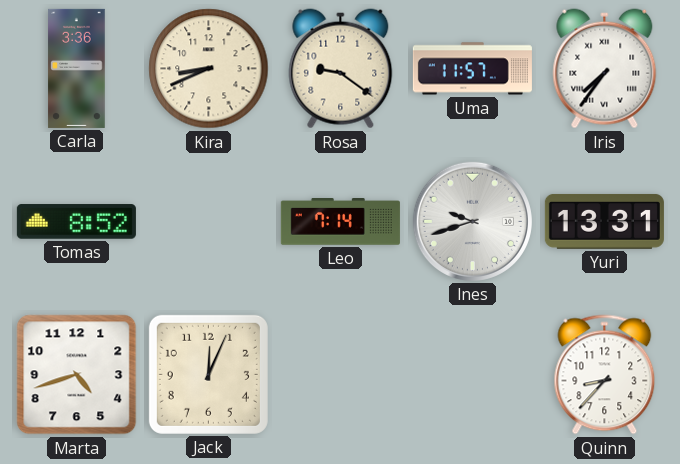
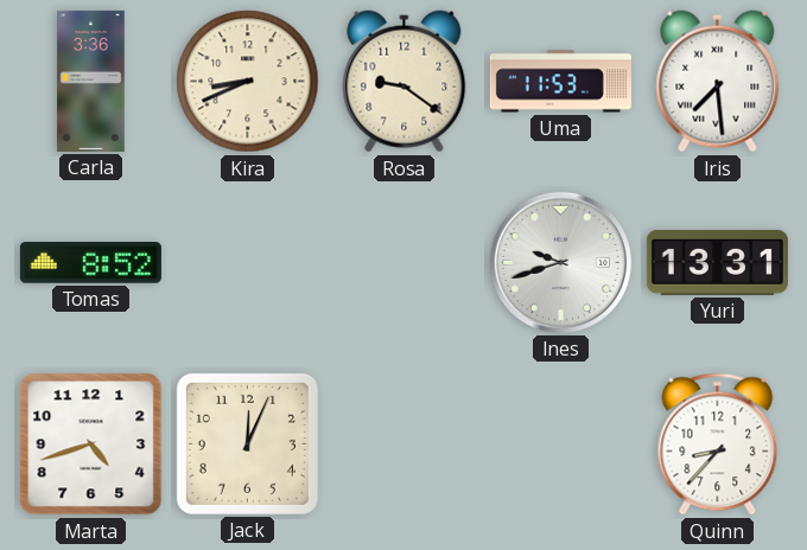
Uma: 11:57 -> 11:53
Iris: 7:36 -> 7:29
Leo: 7:14 -> none
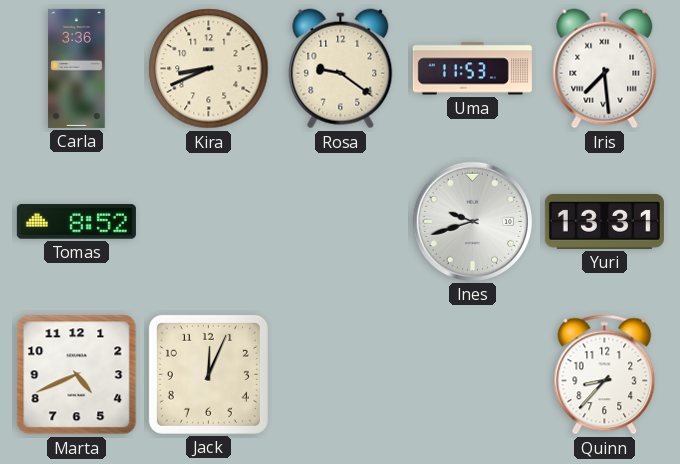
Marta: 4:42 -> 4:41
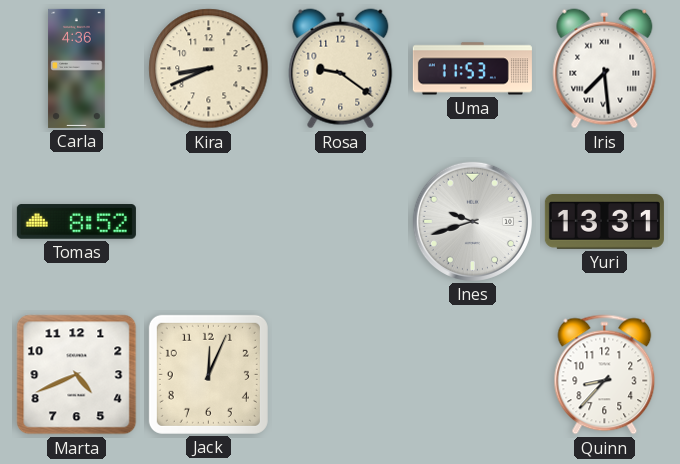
Carla: 3:36 -> 4:36
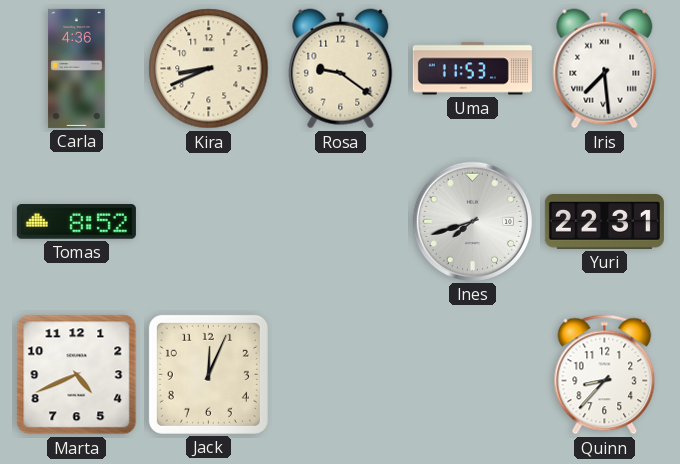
Ines: 9:42 -> 7:42
Yuri: 13:31 -> 22:31
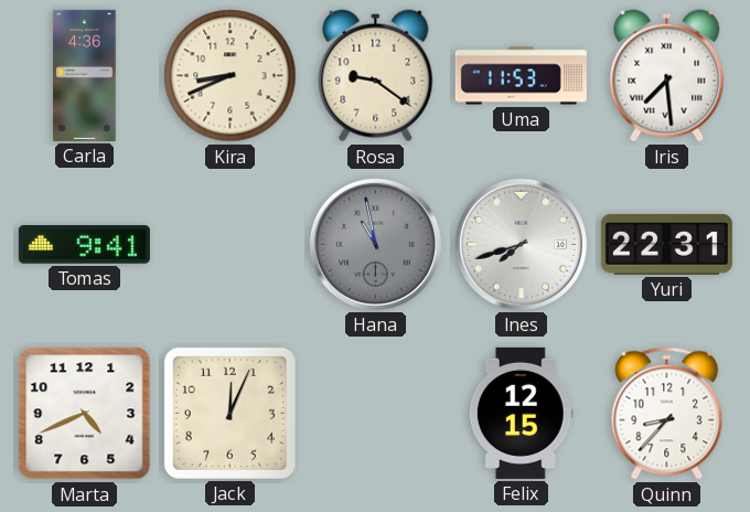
Tomas: 8:52 -> 9:41
Hana: none -> 10:58
Felix: none -> 12:15
